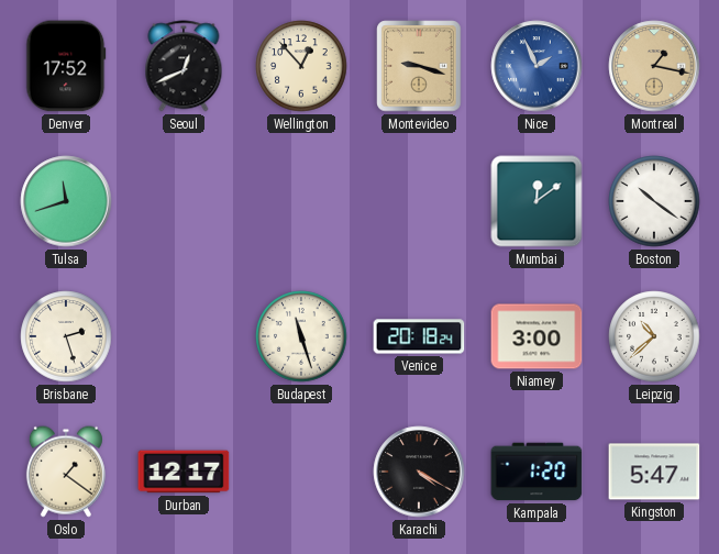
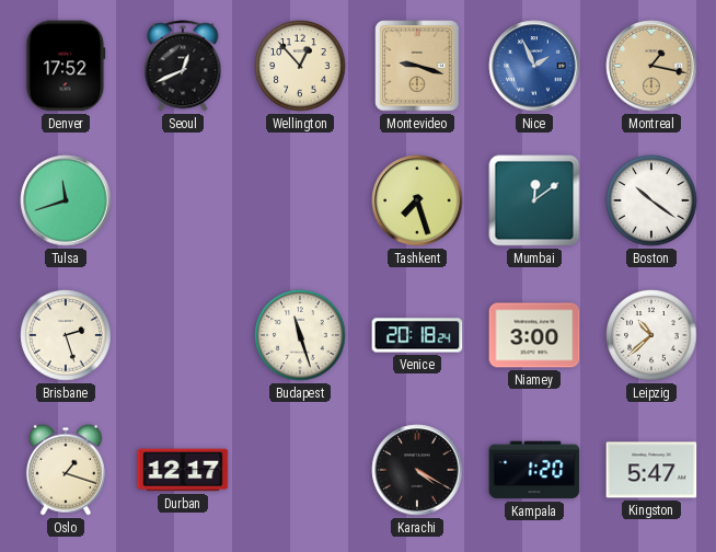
Tashkent: none -> 7:27
Oslo: 1:21 -> 1:18
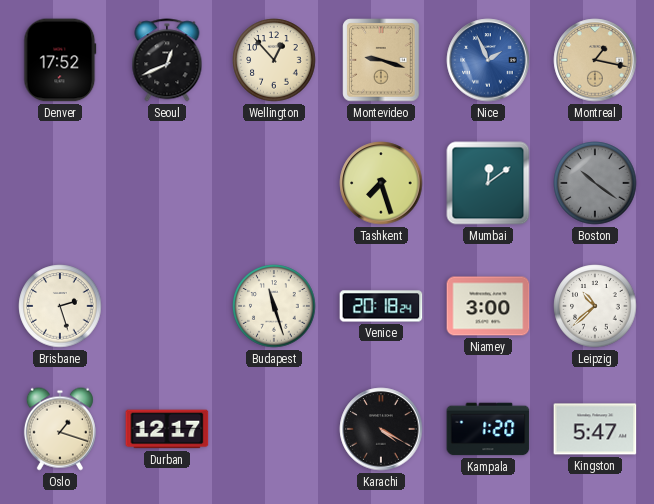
Tulsa: 11:42 -> none
Boston dial: white -> grey
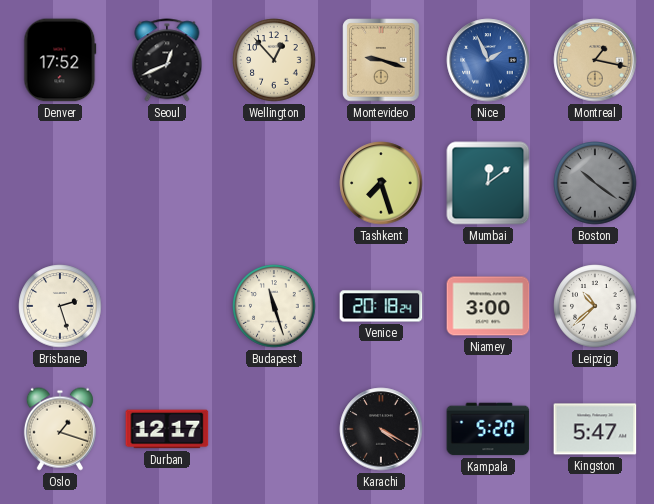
Kampala: 1:20 -> 5:20
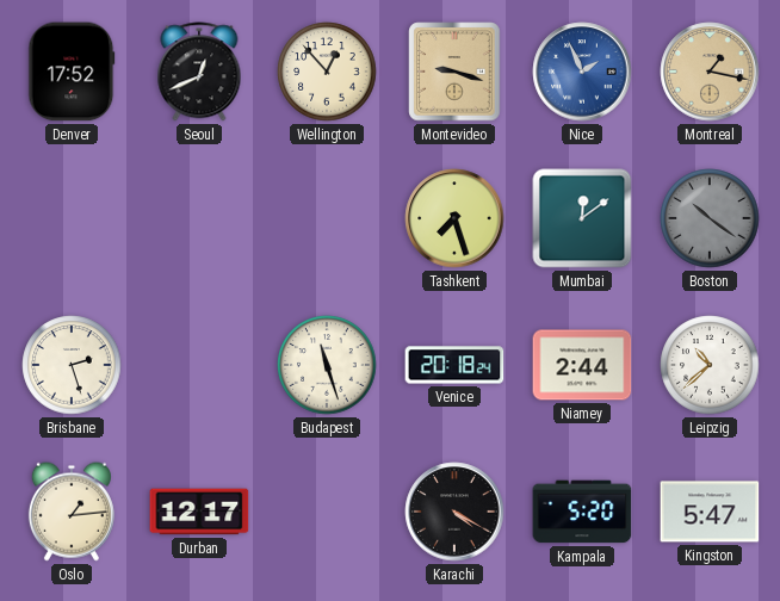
Niamey: 3:00 -> 2:44
Oslo: 1:18 -> 1:14
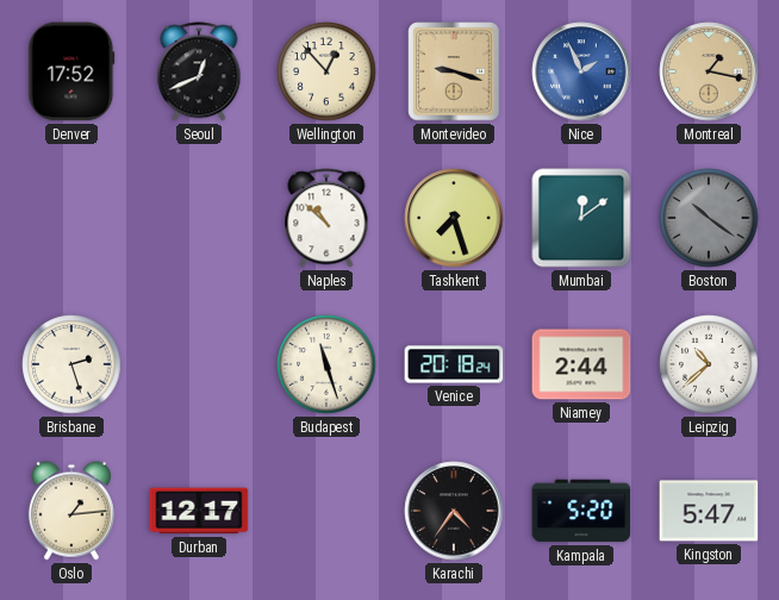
Naples: none -> 10:52
Karachi: 4:20 -> 4:36
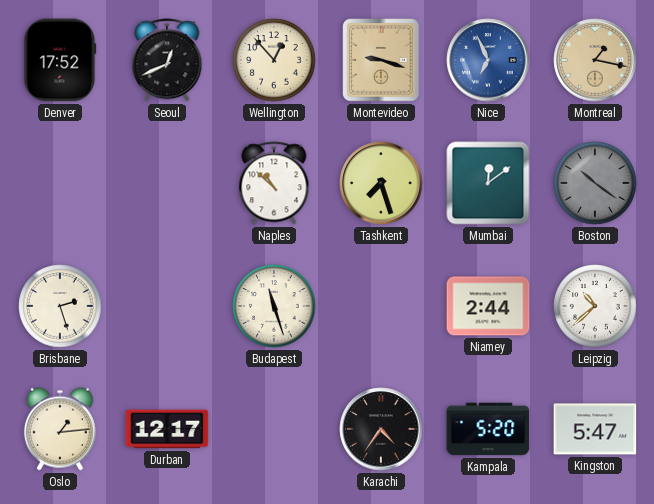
Nice: 1:56 -> 6:56
Venice: 20:18 -> none
